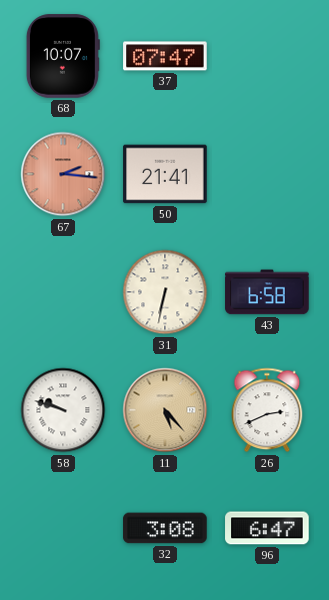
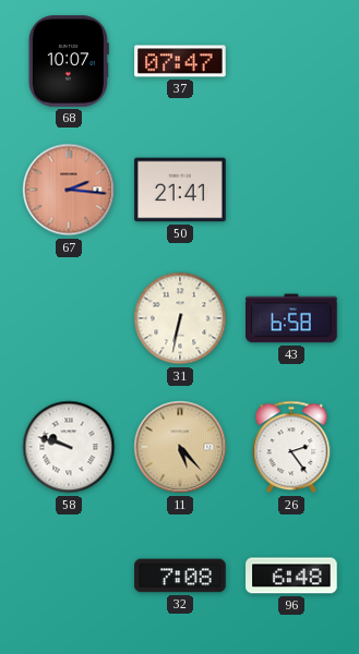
26: 2:41 -> 2:24
32: 3:08 -> 7:08
96: 6:47 -> 6:48
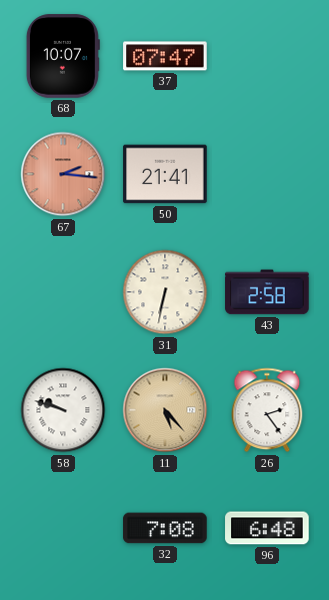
43: 6:58 -> 2:58
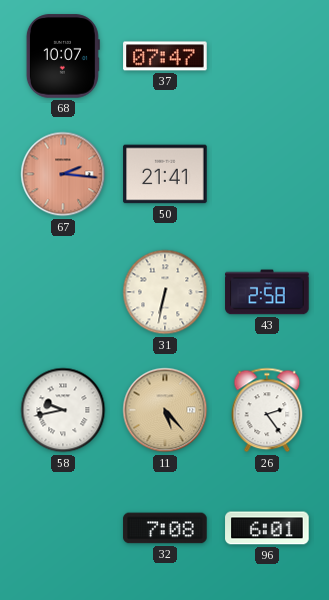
58: 9:48 -> 9:43
96: 6:48 -> 6:01
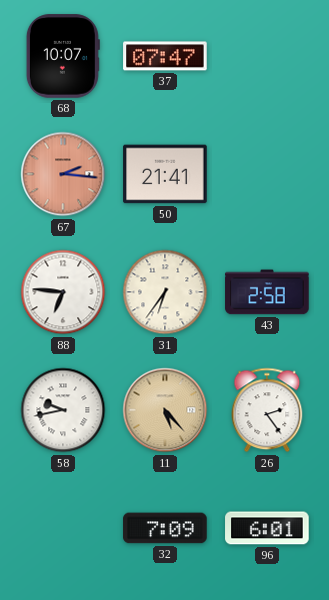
88: none -> 6:46
31: 6:32 -> 6:36
32: 7:08 -> 7:09
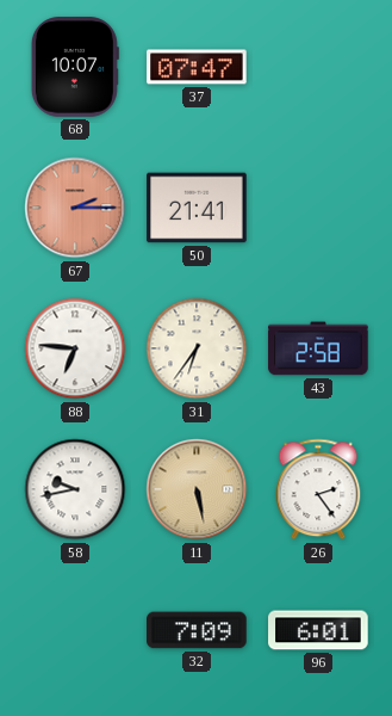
67: 2:16 -> 2:15
11: 5:23 -> 5:28
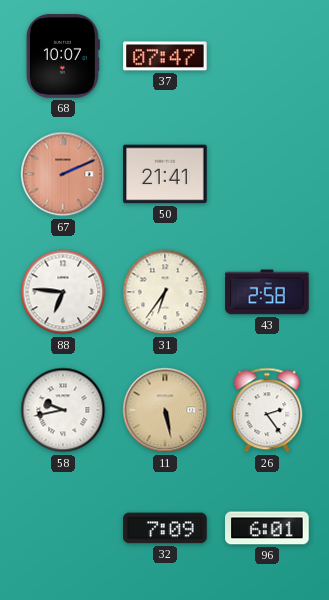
67: 2:15 -> 2:11
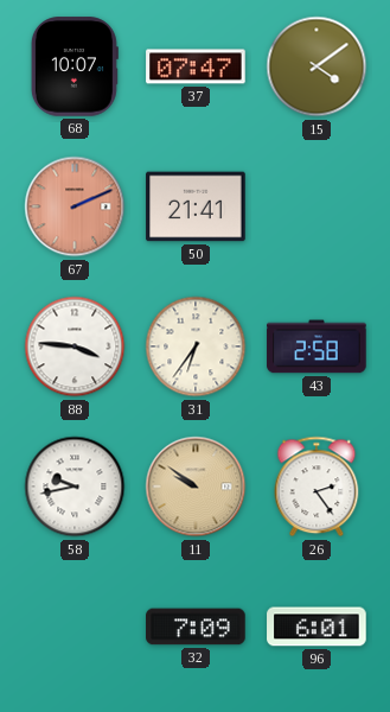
15: none -> 4:09
88: 6:46 -> 3:46
11: 5:28 -> 9:51
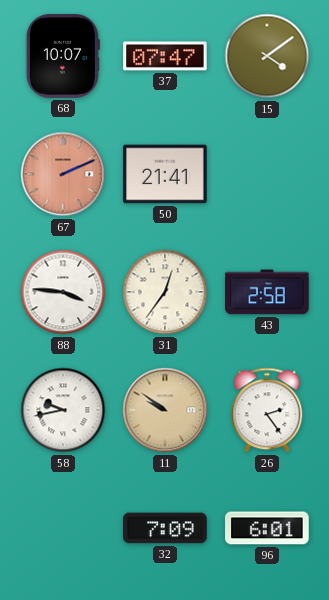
31: 6:36 -> 12:36
